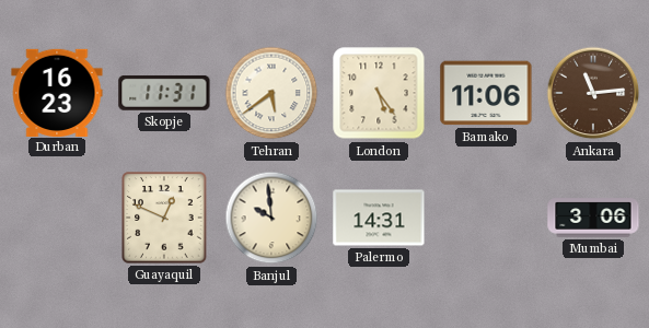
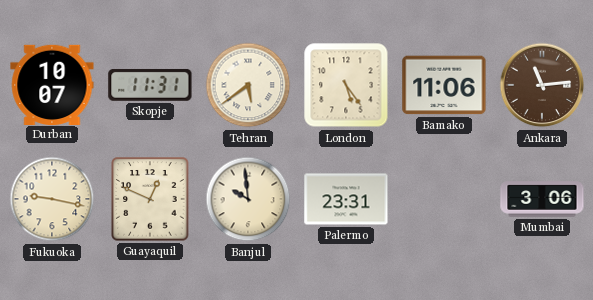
Durban: 16:23 -> 10:07
Fukuoka: none -> 9:17
Palermo: 14:31 -> 23:31
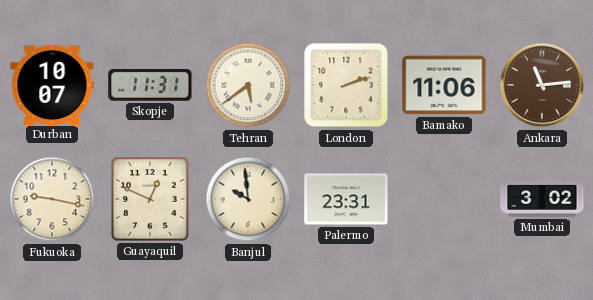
London: 5:24 -> 2:12
Mumbai: 3:06 -> 3:02
